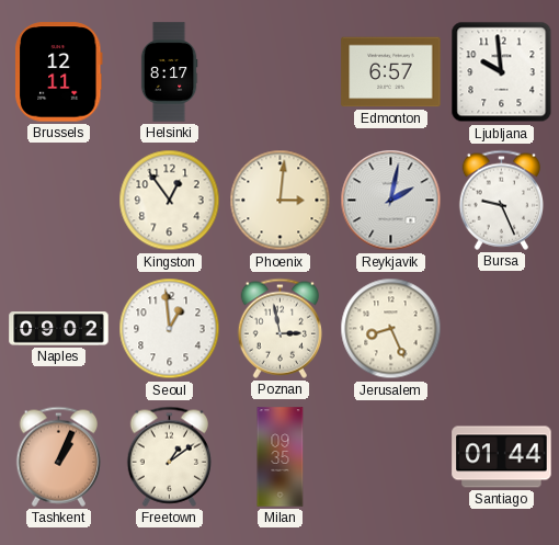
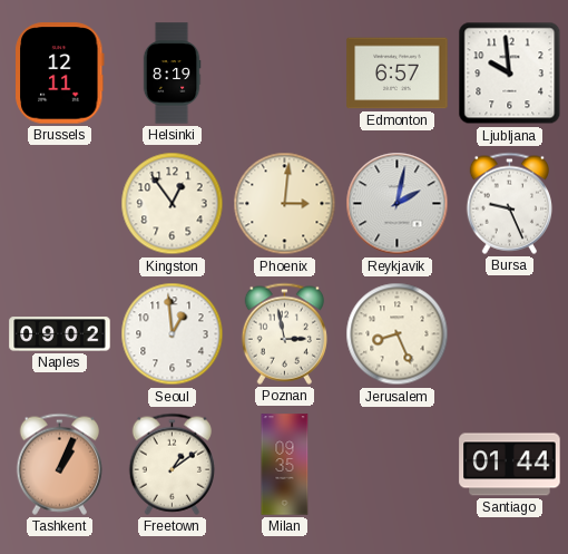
Helsinki: 8:17 -> 8:19
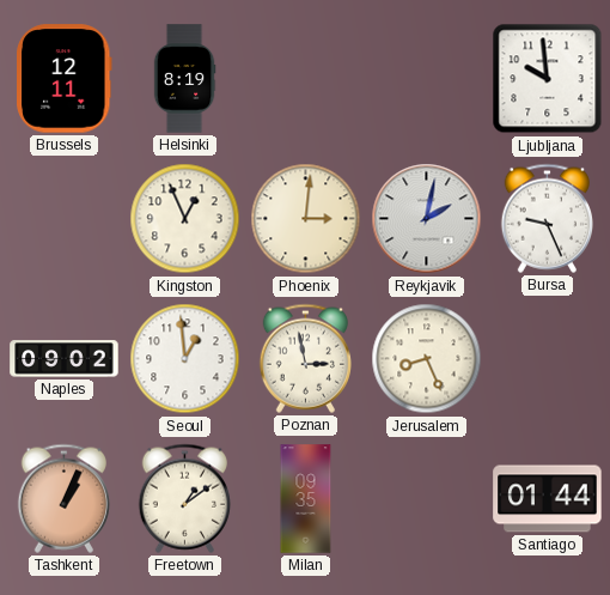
Edmonton: 6:57 -> none
Kingston: 12:54 -> 12:56
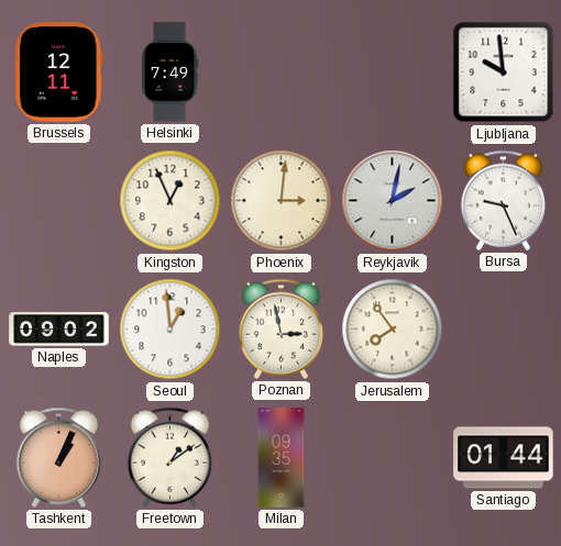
Helsinki: 8:19 -> 7:49
Jerusalem: 8:26 -> 7:54
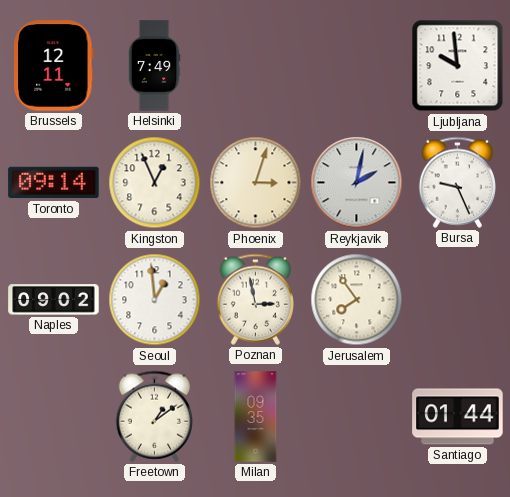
Toronto: none -> 09:14
Phoenix: 3:01 -> 3:03
Tashkent: 1:04 -> none
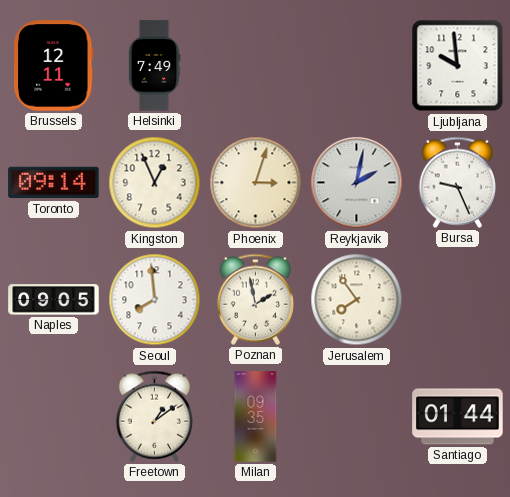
Naples: 09:02 -> 09:05
Seoul: 12:59 -> 7:59
Poznan: 2:58 -> 1:58
